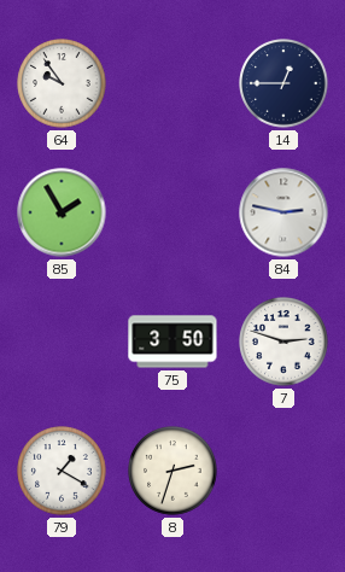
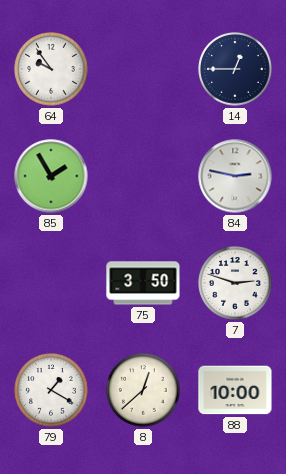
8: 2:33 -> 12:38
88: none -> 10:00
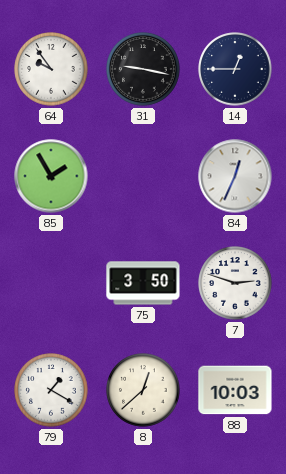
31: none -> 9:17
84: 2:47 -> 12:34
88: 10:00 -> 10:03
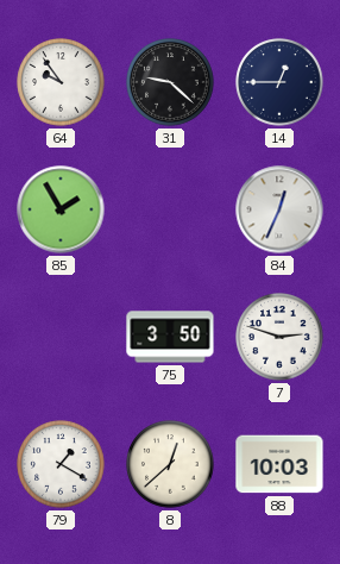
31: 9:17 -> 9:22
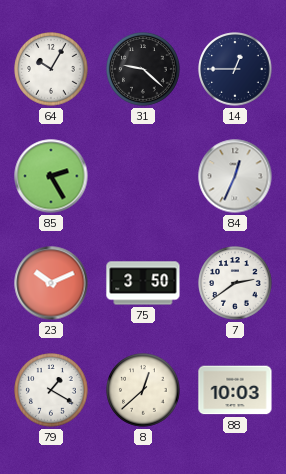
64: 9:54 -> 10:05
85: 1:55 -> 2:25
23: none -> 10:11
7: 2:48 -> 2:39
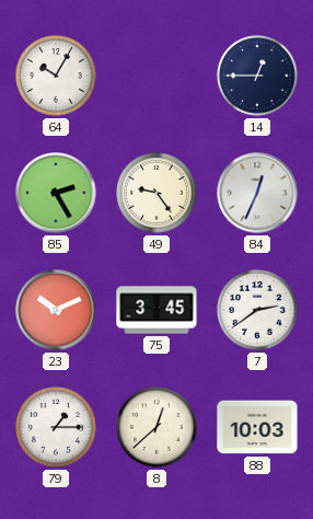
31: 9:22 -> none
49: none -> 9:24
75: 3:50 -> 3:45
79: 1:20 -> 1:15
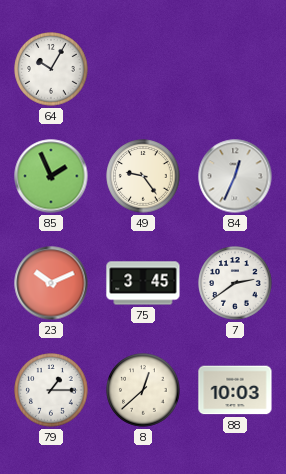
14: 12:45 -> none
85: 2:25 -> 1:56
